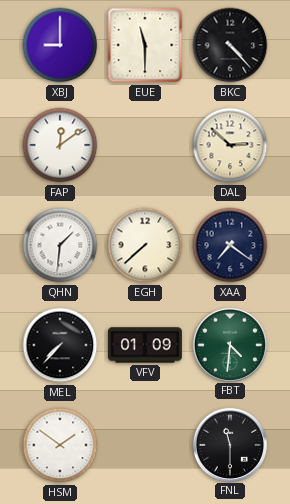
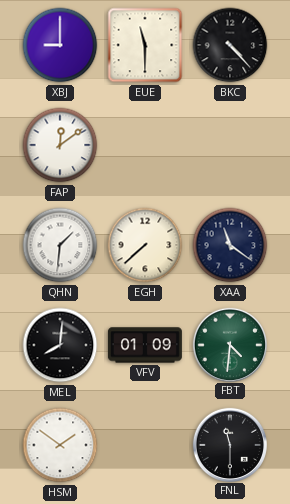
DAL: 2:52 -> none
XAA: 7:21 -> 11:21
MEL: 7:37 -> 8:01
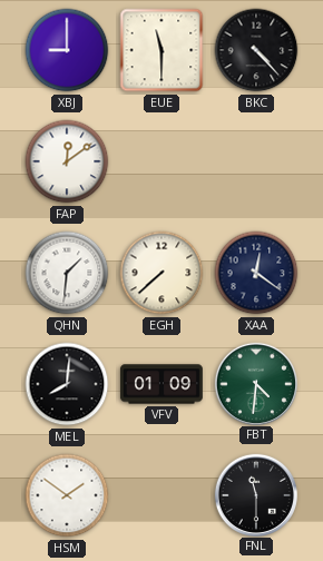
XAA: 11:21 -> 12:21
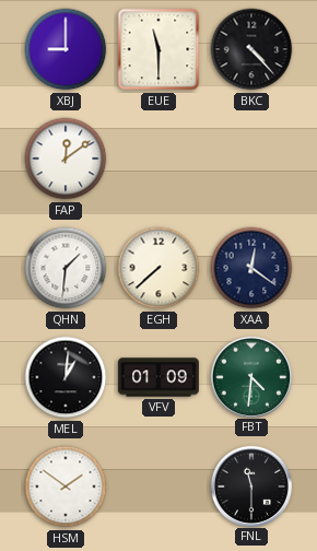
MEL: 8:01 -> 1:01
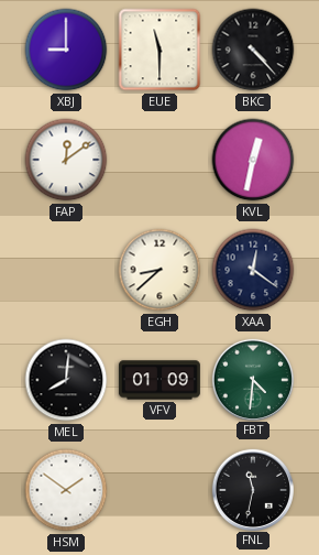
KVL: none -> 12:32
QHN: 1:31 -> none
EGH: 7:38 -> 8:38
MEL: 1:01 -> 8:01
FNL: 11:30 -> 11:32
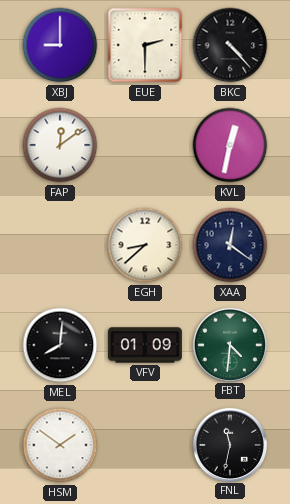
EUE: 11:30 -> 2:30
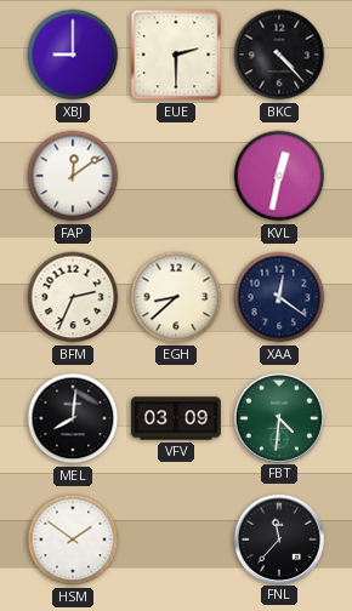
BFM: none -> 2:34
VFV: 01:09 -> 03:09
FNL: 11:32 -> 11:37
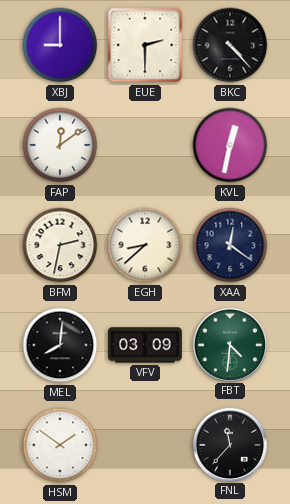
BFM: 2:34 -> 2:32
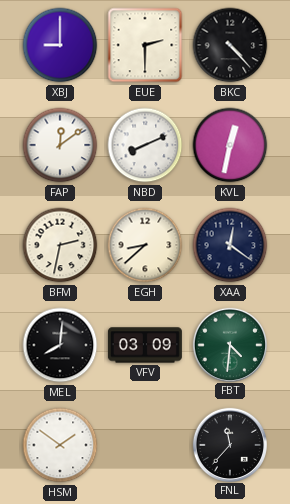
NBD: none -> 8:11
